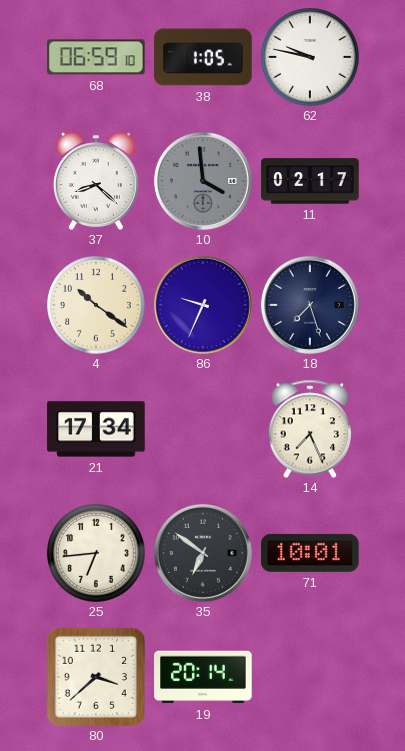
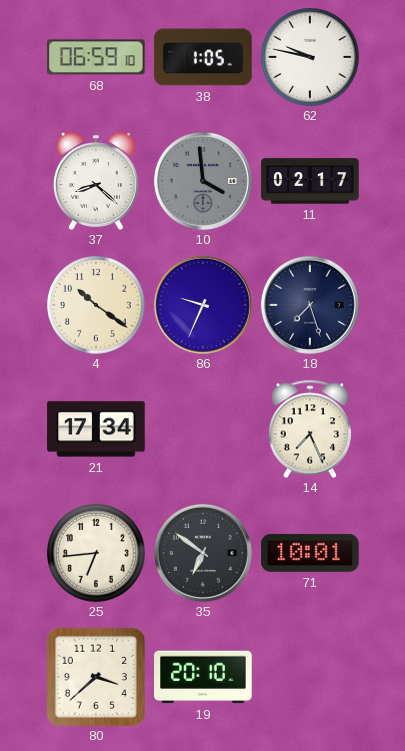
19: 20:14 -> 20:10
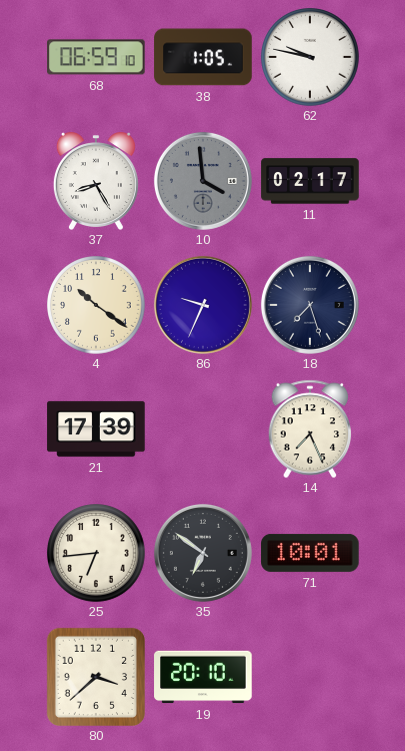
37: 8:22 -> 8:25
21: 17:34 -> 17:39
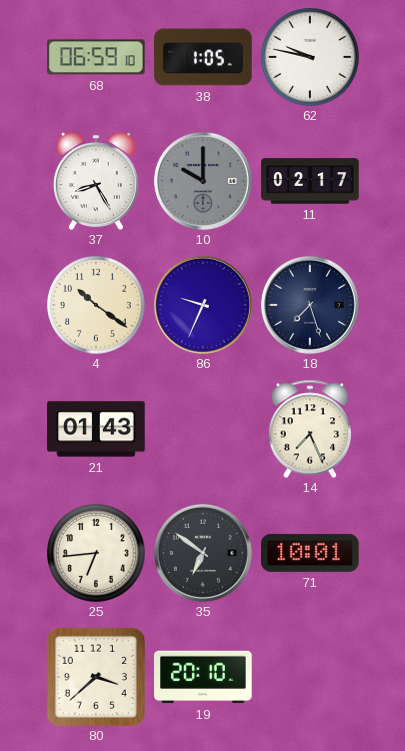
10: 3:59 -> 10:00
21: 17:39 -> 01:43
